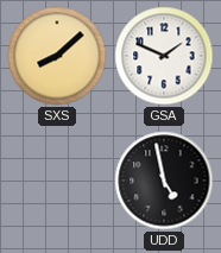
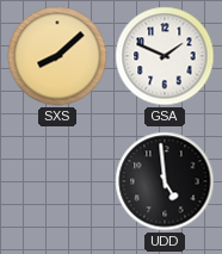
UDD: 4:58 -> 4:59
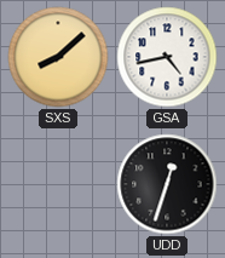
GSA: 1:49 -> 4:43
UDD: 4:59 -> 12:33
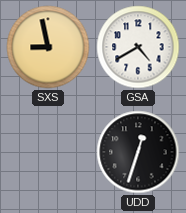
SXS: 8:08 -> 8:58
GSA: 4:43 -> 4:40
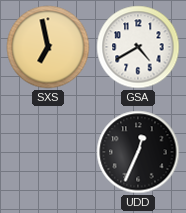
SXS: 8:58 -> 6:58
UDD: 12:33 -> 12:34
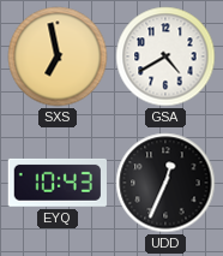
EYQ: none -> 10:43
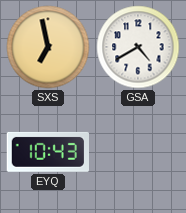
UDD: 12:34 -> none
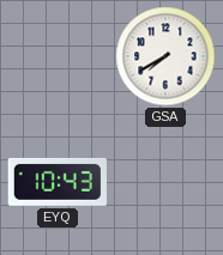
SXS: 6:58 -> none
GSA: 4:40 -> 7:40
